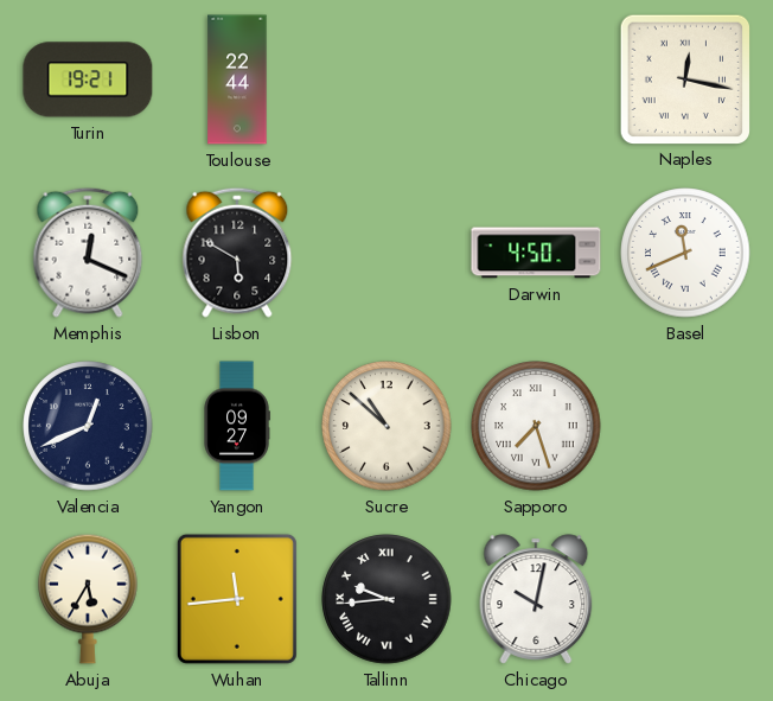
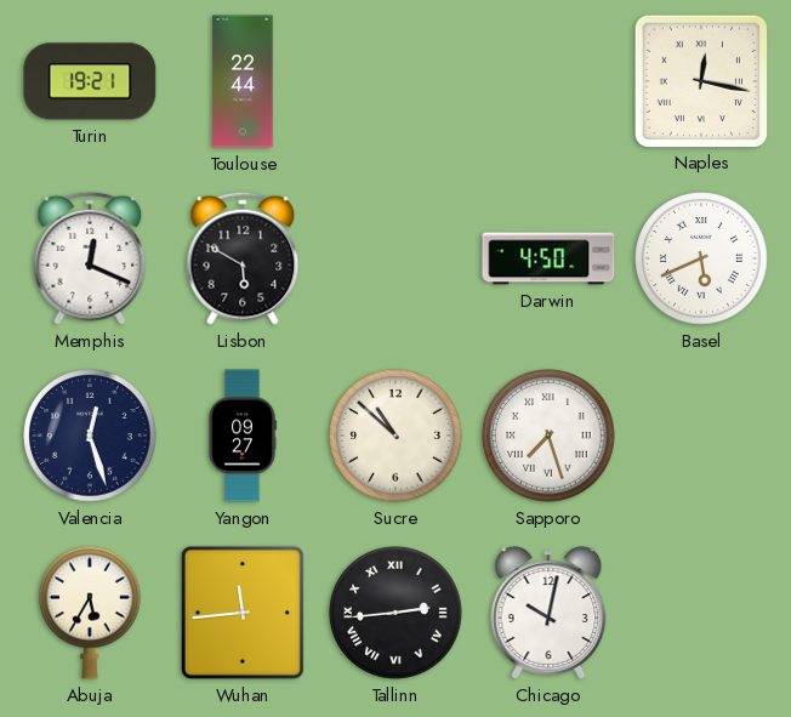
Basel: 11:41 -> 5:41
Valencia: 12:41 -> 12:27
Tallinn: 9:44 -> 2:44
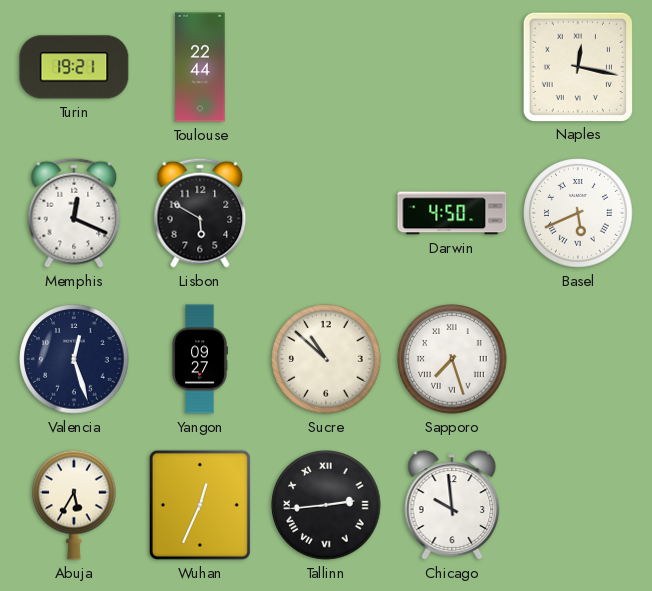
Wuhan: 11:44 -> 12:34
Chicago: 10:02 -> 9:59
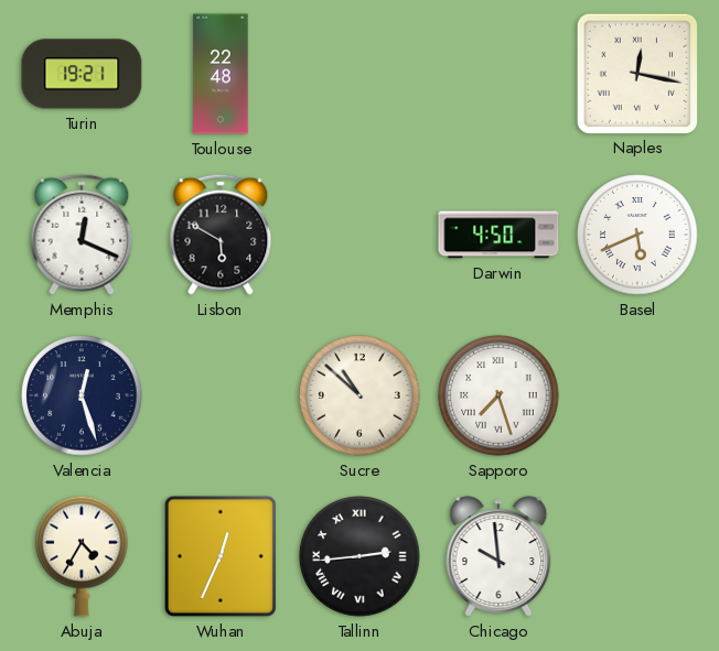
Toulouse: 22:44 -> 22:48
Yangon: 09:27 -> none
Abuja: 5:35 -> 4:35
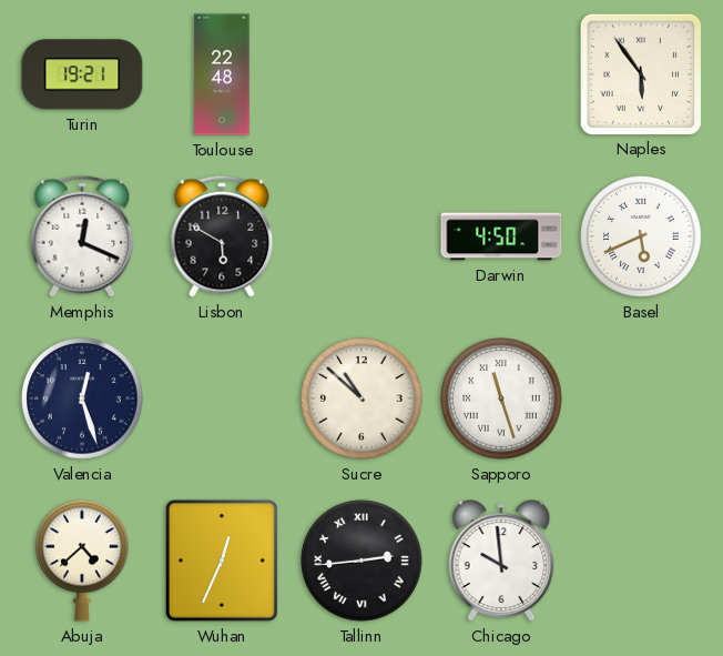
Naples: 12:17 -> 5:54
Sapporo: 7:27 -> 11:27
Abuja: 4:35 -> 4:38
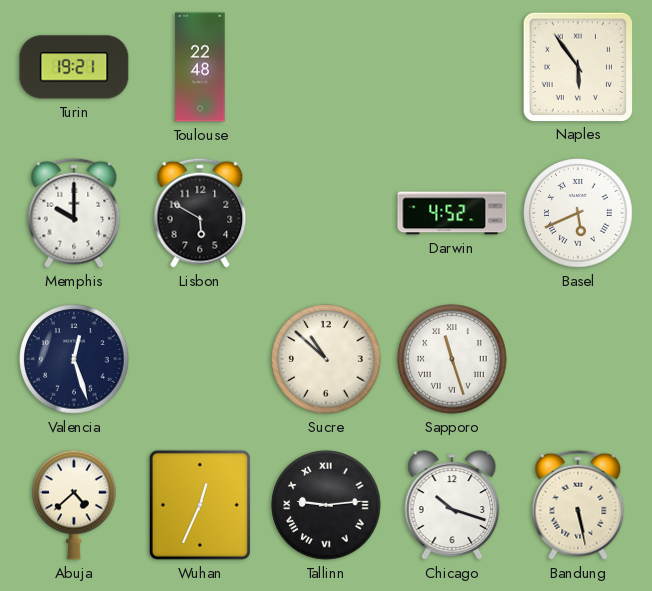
Memphis: 12:19 -> 10:00
Darwin: 4:50 -> 4:52
Tallinn: 2:44 -> 9:14
Chicago: 9:59 -> 10:18
Bandung: none -> 5:28
